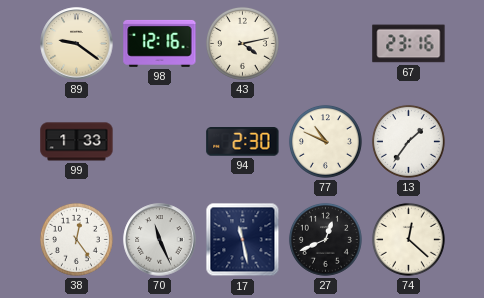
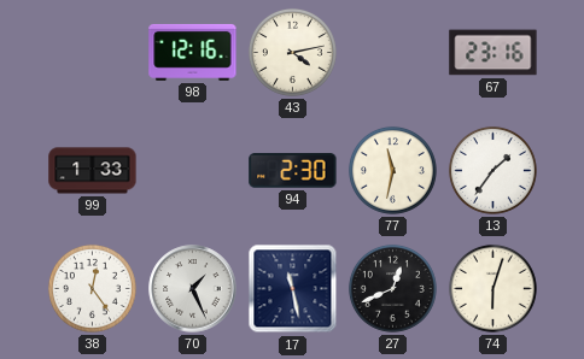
89: 9:21 -> none
77: 10:49 -> 11:32
70: 11:26 -> 1:26
74: 12:22 -> 6:03
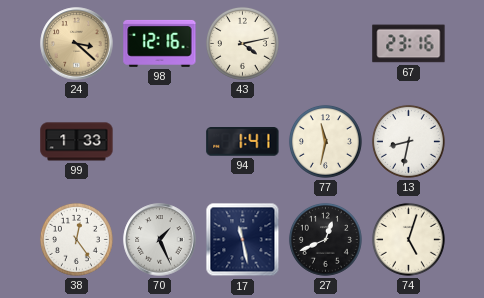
24: none -> 3:22
94: 2:30 -> 1:41
13: 1:36 -> 8:32
74: 6:03 -> 5:03
